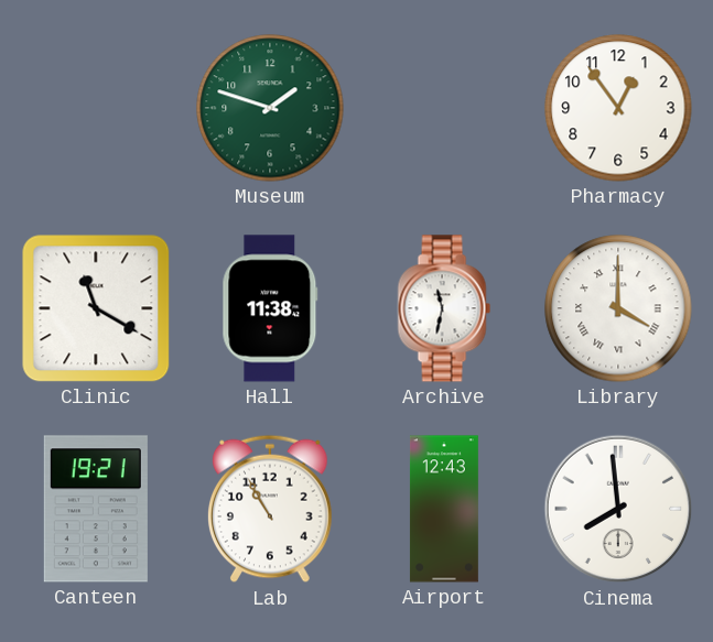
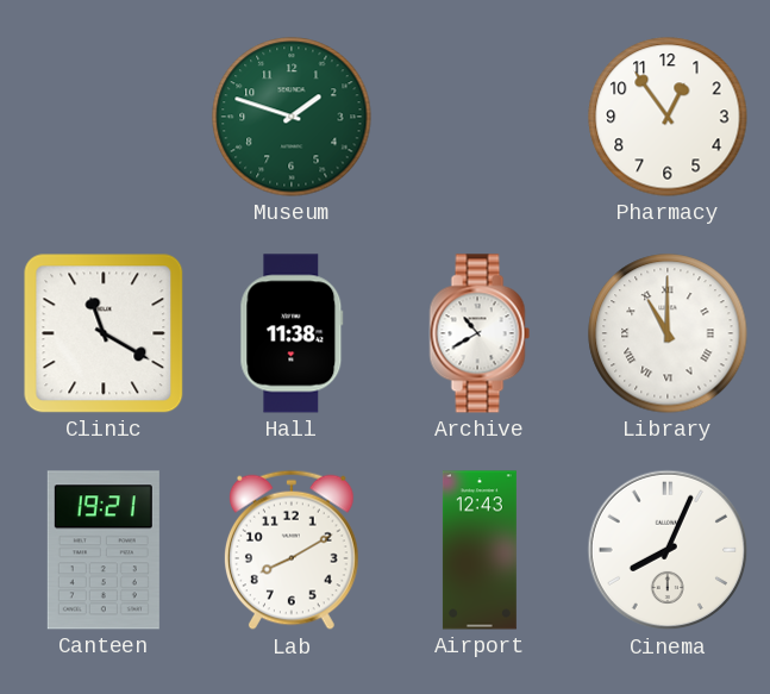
Archive: 11:32 -> 10:40
Library: 4:00 -> 11:00
Lab: 10:55 -> 8:10
Cinema: 7:59 -> 8:04
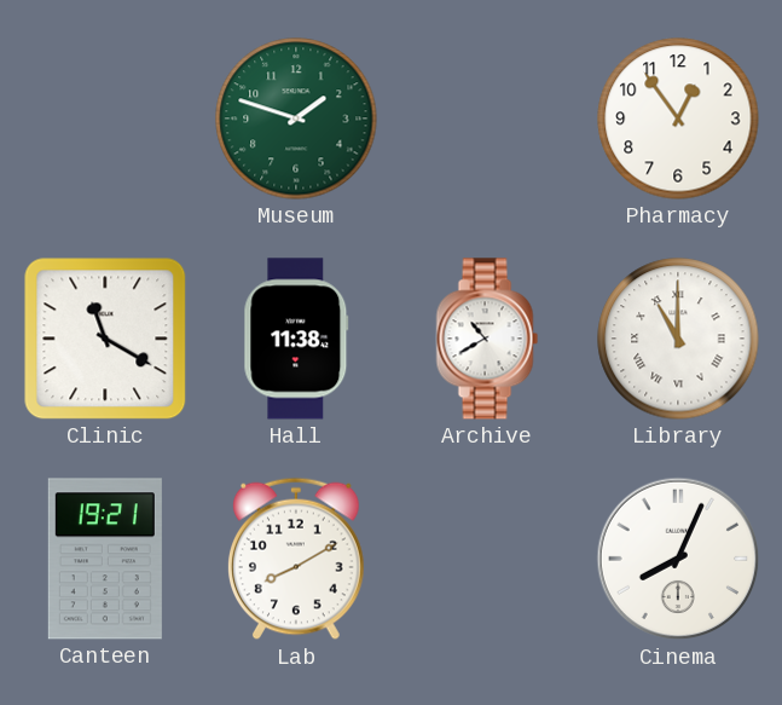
Airport: 12:43 -> none
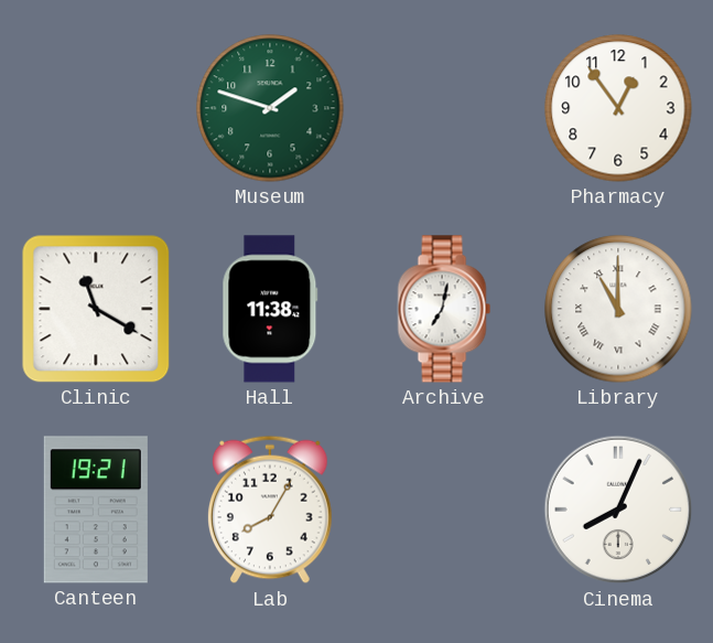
Archive: 10:40 -> 7:02
Lab: 8:10 -> 8:05
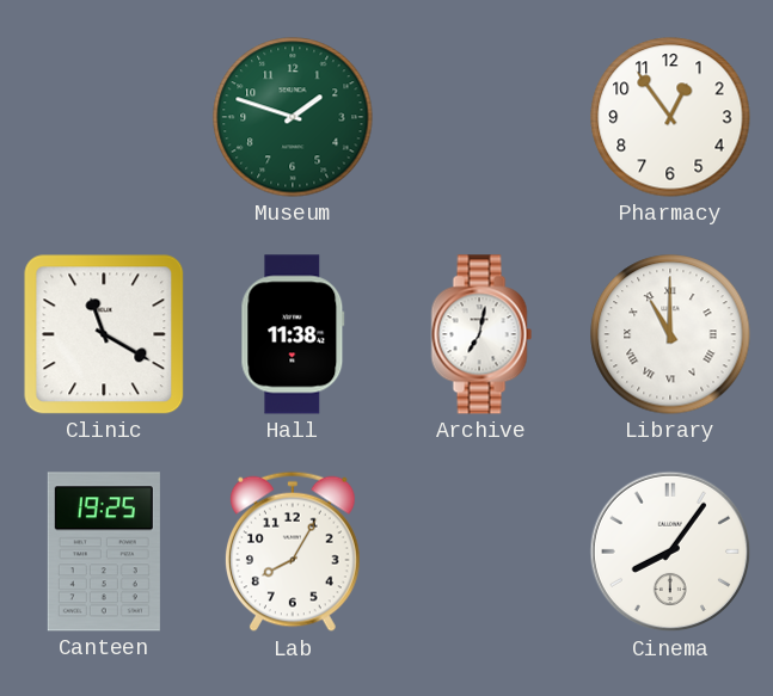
Canteen: 19:21 -> 19:25
Cinema: 8:04 -> 8:06
